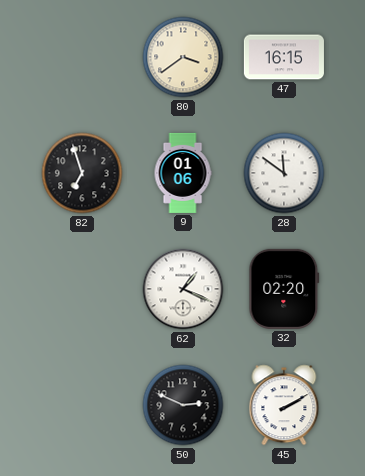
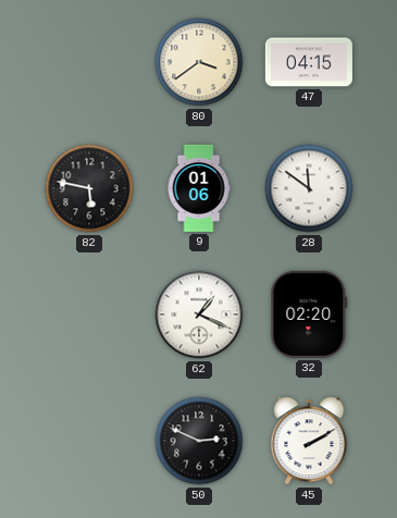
47: 16:15 -> 04:15
82: 6:57 -> 5:47
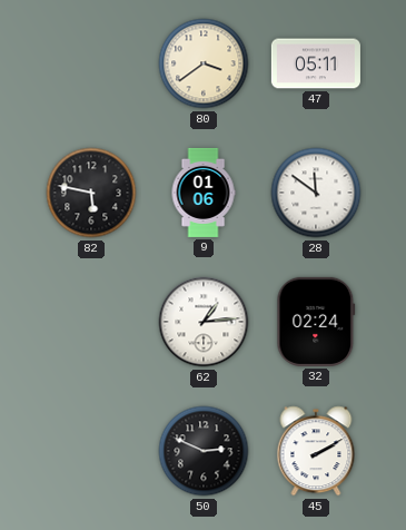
47: 04:15 -> 05:11
62: 1:19 -> 1:14
32: 02:20 -> 02:24
